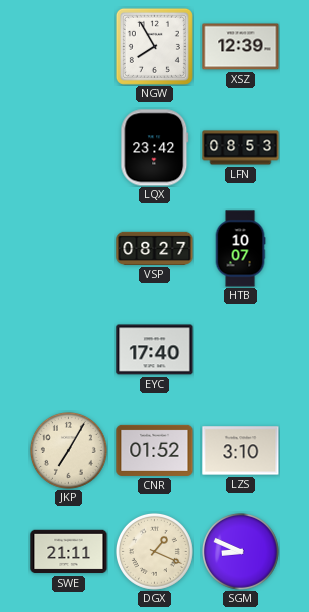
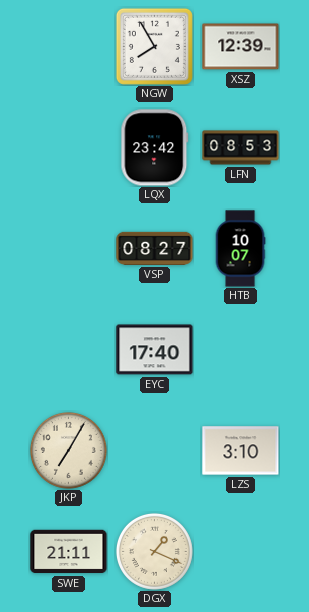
CNR: 01:52 -> none
SGM: 8:49 -> none
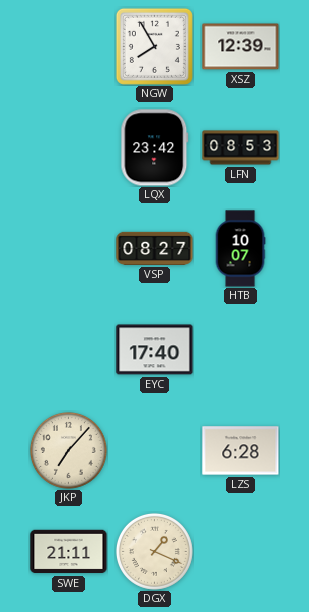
JKP: 7:05 -> 7:07
LZS: 3:10 -> 6:28
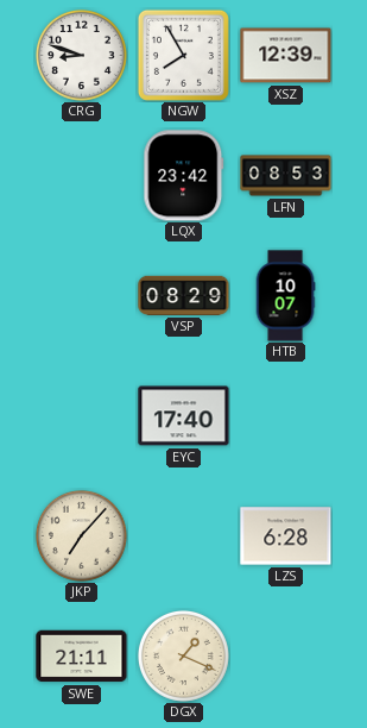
CRG: none -> 8:48
VSP: 08:27 -> 08:29
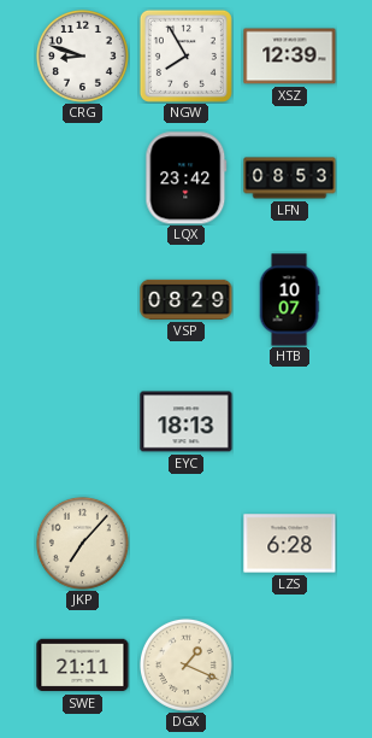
EYC: 17:40 -> 18:13
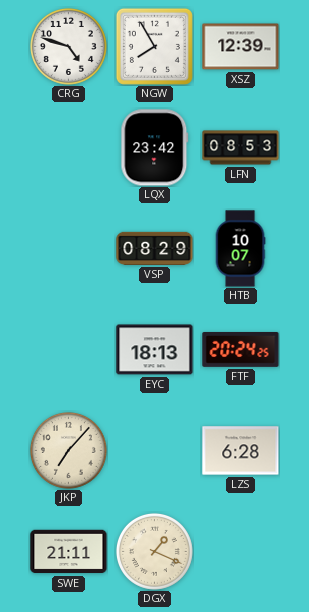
CRG: 8:48 -> 4:48
FTF: none -> 20:24
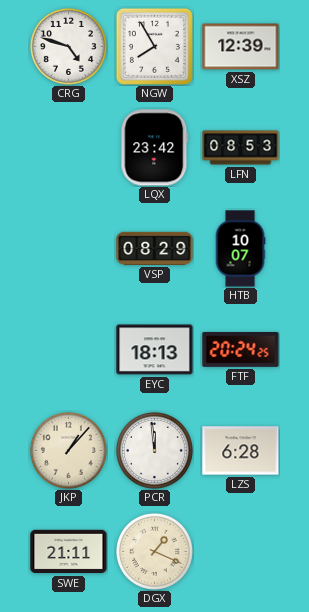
JKP: 7:07 -> 1:07
PCR: none -> 11:59
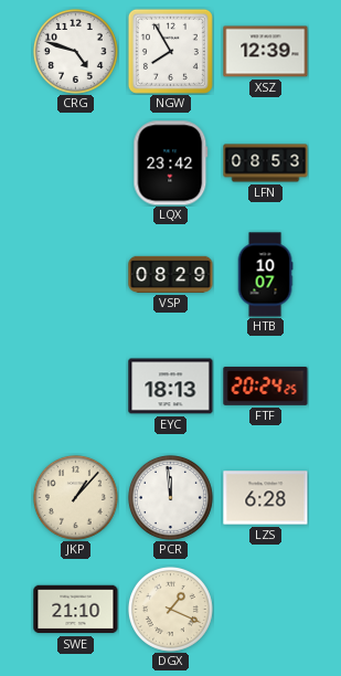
SWE: 21:11 -> 21:10
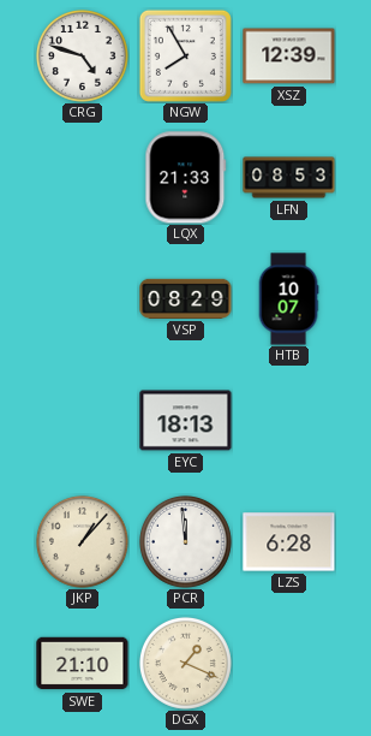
LQX: 23:42 -> 21:33
FTF: 20:24 -> none
